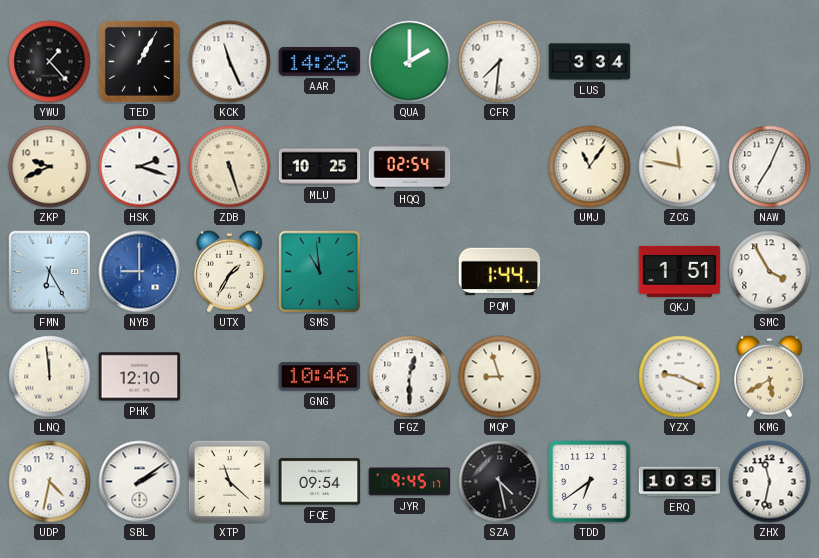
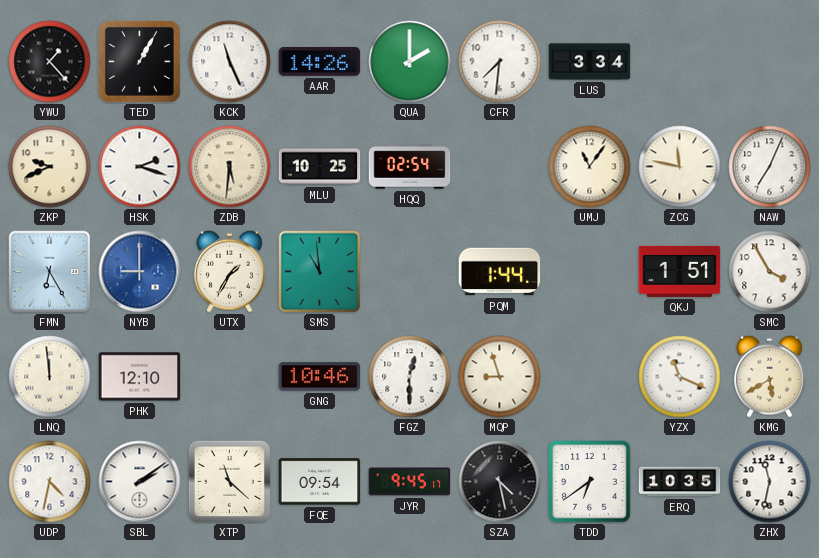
ZDB: 5:27 -> 5:31
YZX: 9:19 -> 11:19
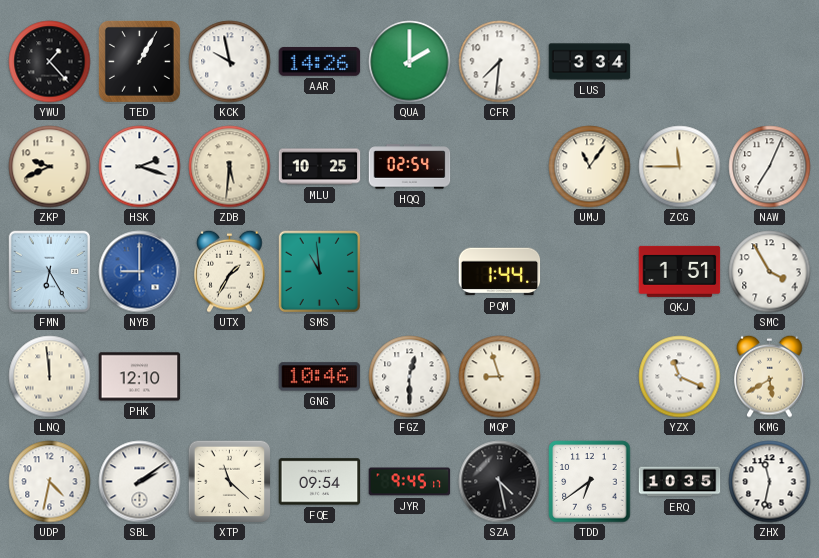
KCK: 11:26 -> 9:58
ZCG: 11:47 -> 11:45
